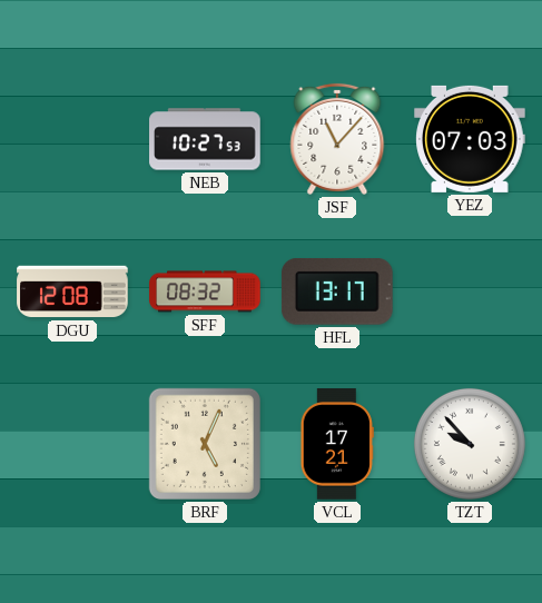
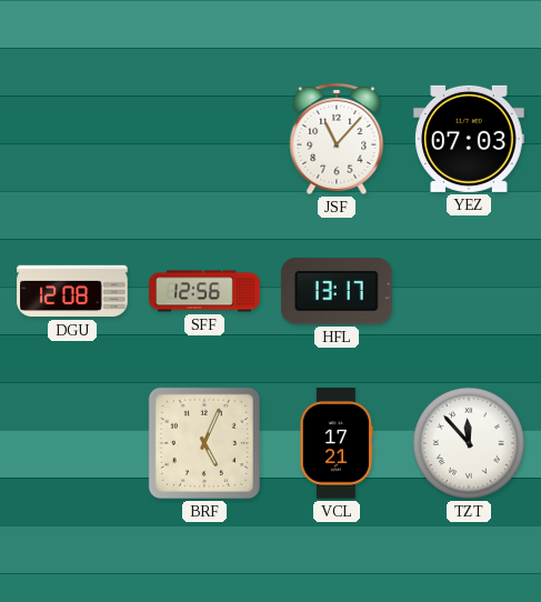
NEB: 10:27 -> none
SFF: 08:32 -> 12:56
TZT: 9:53 -> 11:53
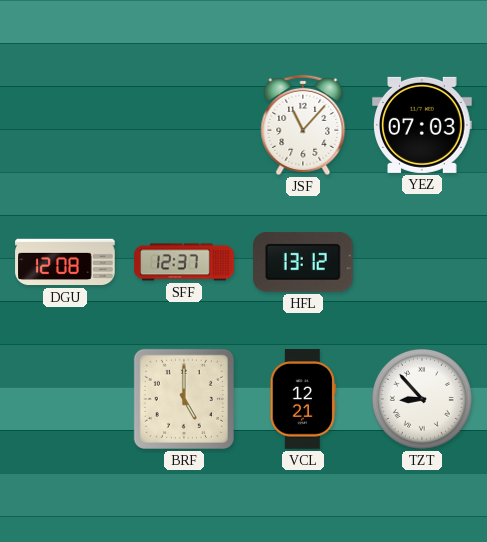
SFF: 12:56 -> 12:37
HFL: 13:17 -> 13:12
BRF: 5:04 -> 5:00
VCL: 17:21 -> 12:21
TZT: 11:53 -> 8:53
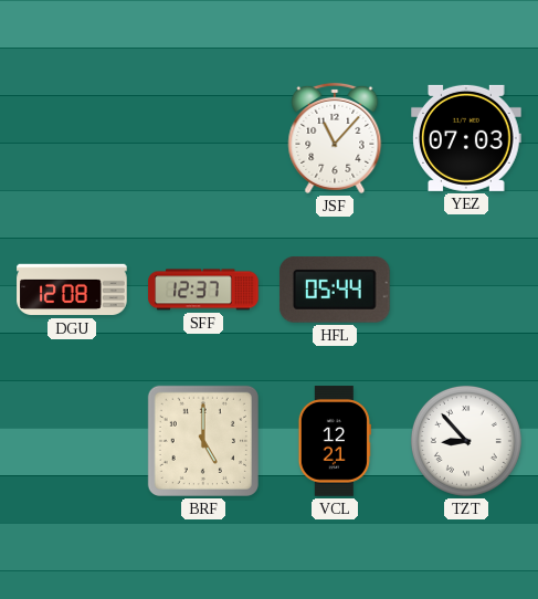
HFL: 13:12 -> 05:44
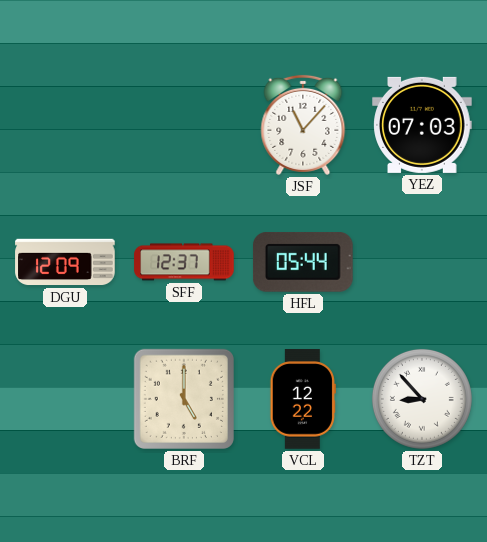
DGU: 12:08 -> 12:09
VCL: 12:21 -> 12:22
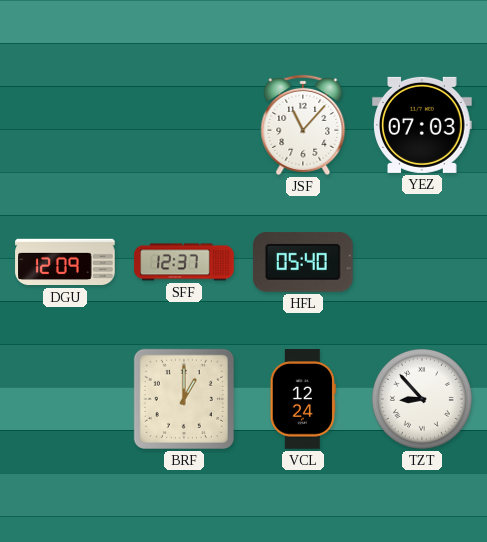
HFL: 05:44 -> 05:40
BRF: 5:00 -> 1:00
VCL: 12:22 -> 12:24
